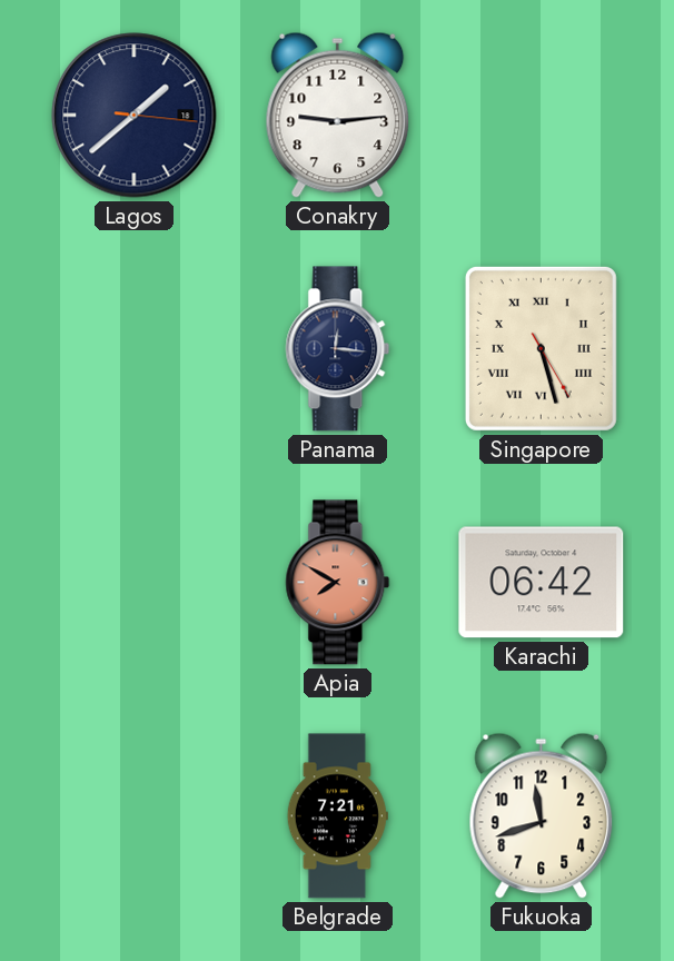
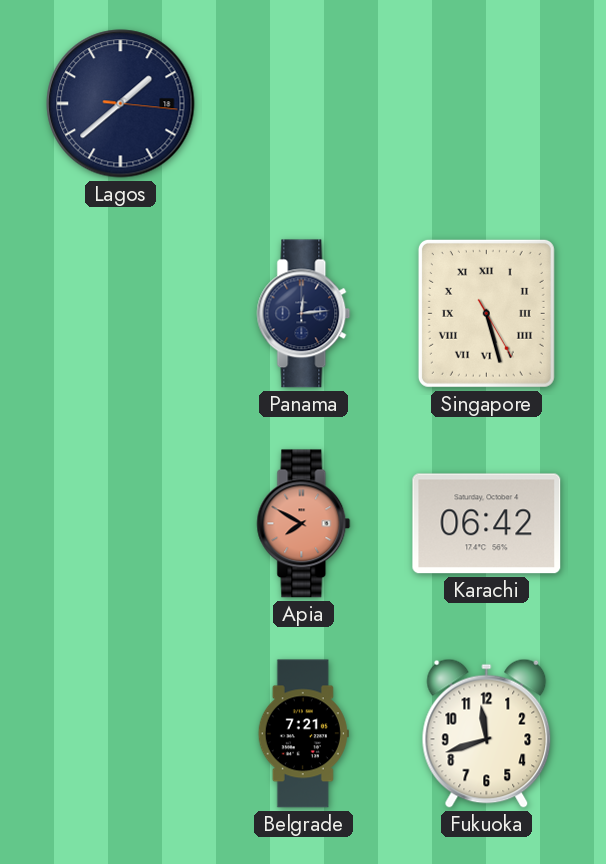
Conakry: 9:14 -> none
Panama: 12:16 -> 12:14
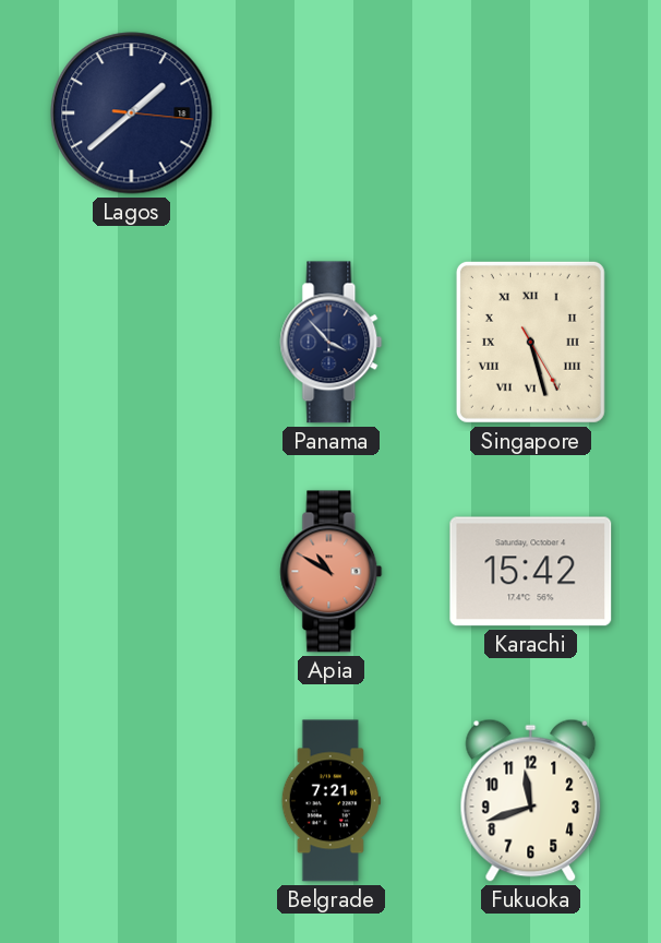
Panama: 12:14 -> 3:53
Apia: 7:50 -> 10:50
Karachi: 06:42 -> 15:42
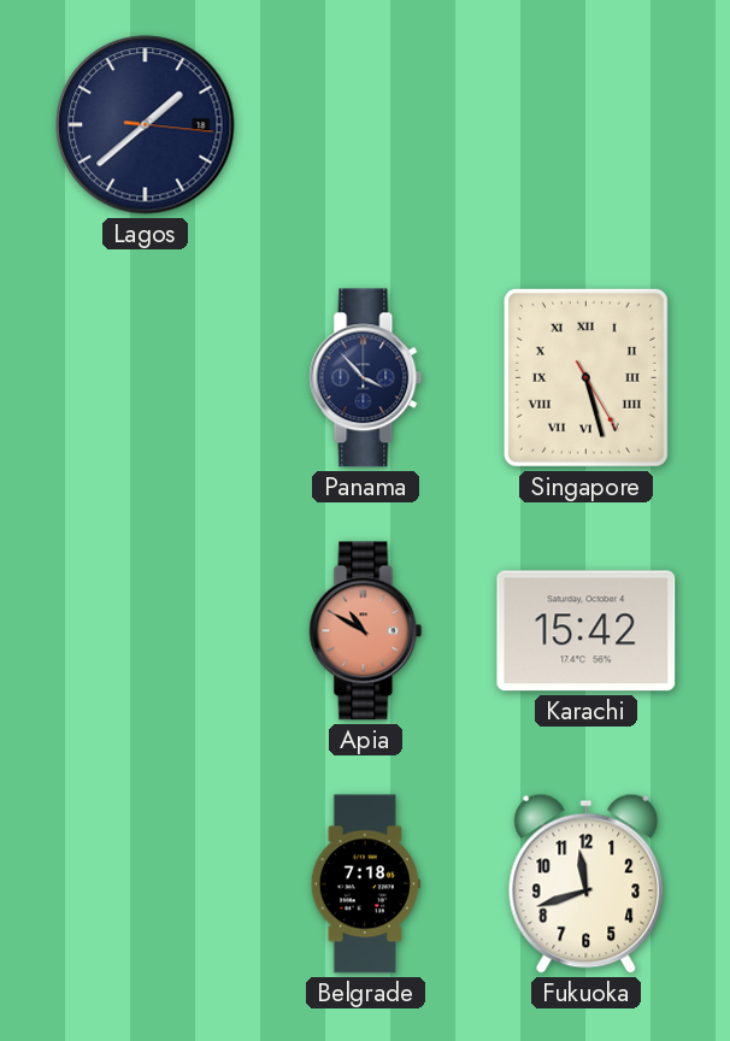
Belgrade: 7:21 -> 7:18
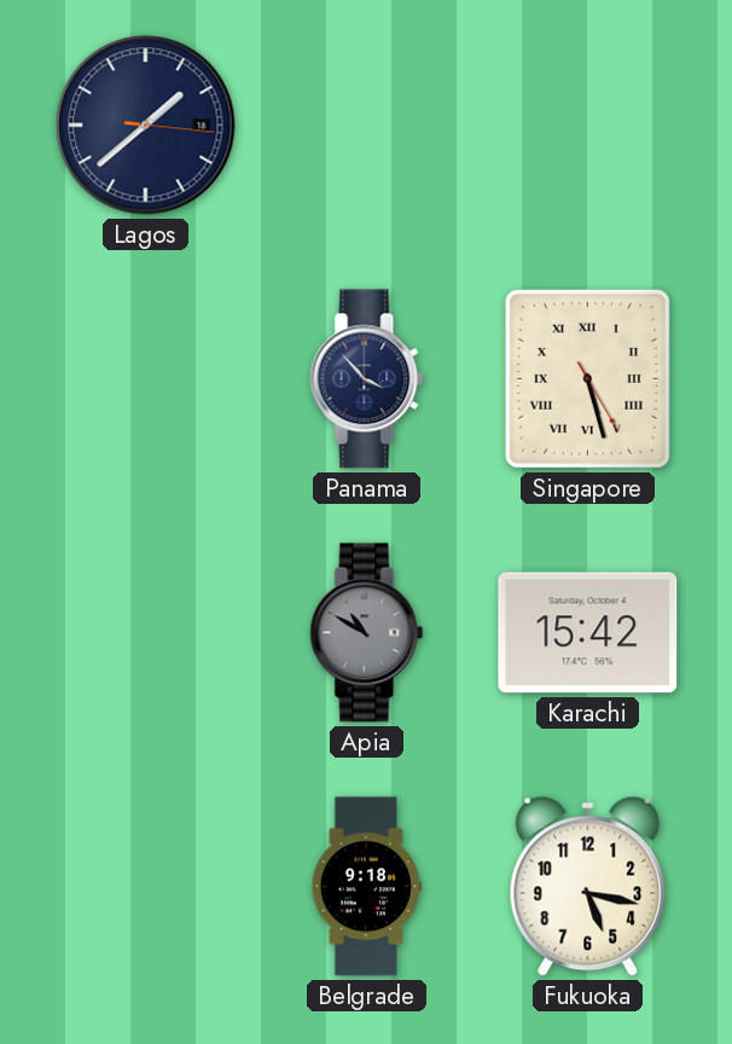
Apia dial: salmon -> grey
Belgrade: 7:18 -> 9:18
Fukuoka: 11:42 -> 5:17
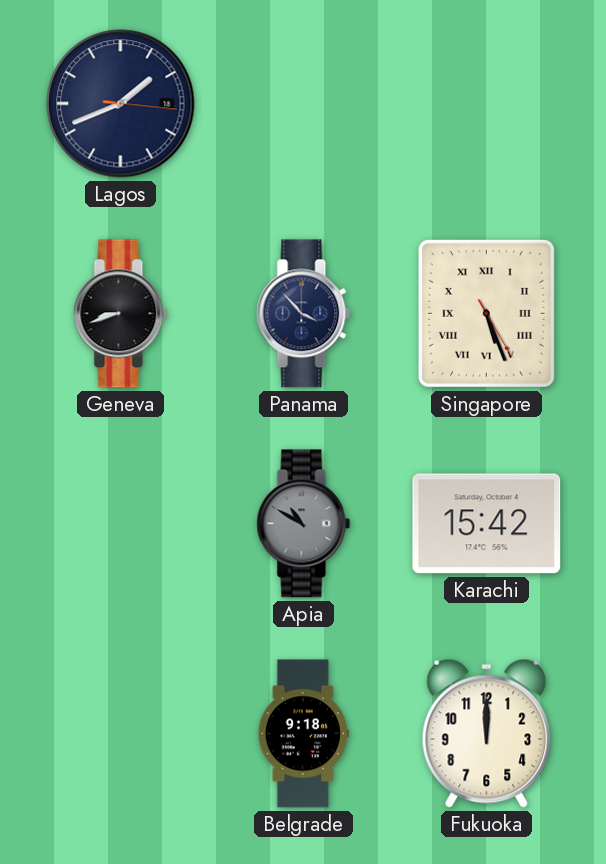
Lagos: 1:38 -> 1:41
Geneva: none -> 8:42
Singapore: 5:27 -> 5:26
Fukuoka: 5:17 -> 12:00
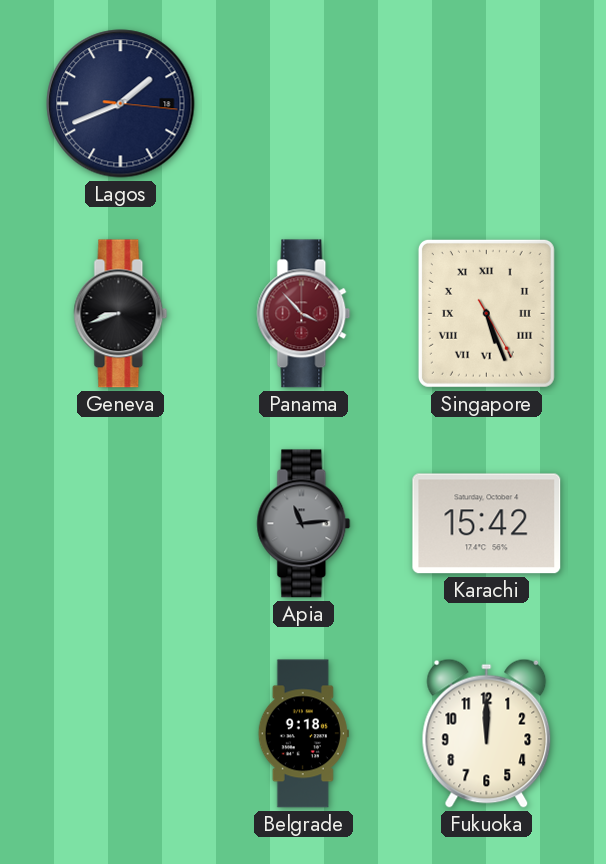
Panama dial: navy -> burgundy
Apia: 10:50 -> 11:14
